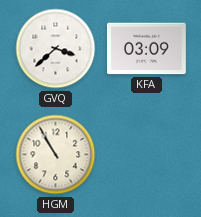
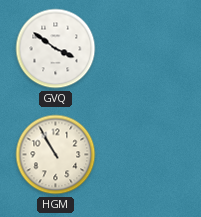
GVQ: 3:38 -> 3:51
KFA: 03:09 -> none
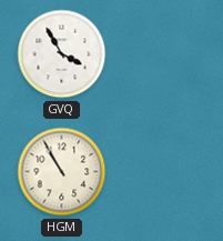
GVQ: 3:51 -> 3:55
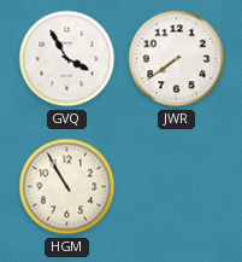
JWR: none -> 7:39
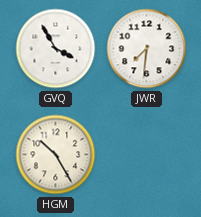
JWR: 7:39 -> 7:31
HGM: 10:55 -> 10:25
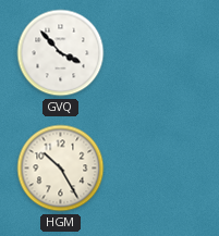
GVQ: 3:55 -> 3:53
JWR: 7:31 -> none
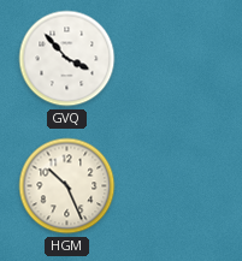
HGM: 10:25 -> 10:26
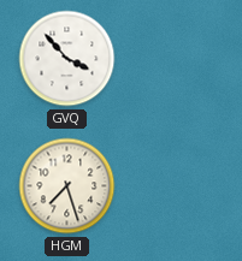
HGM: 10:26 -> 7:27
